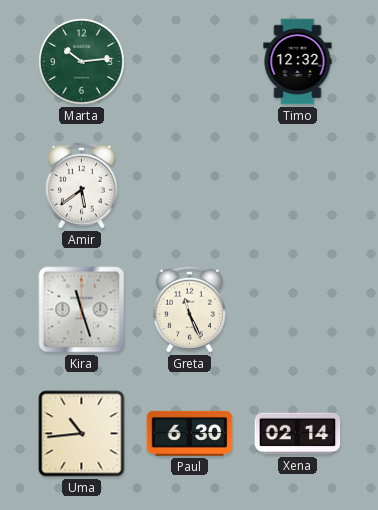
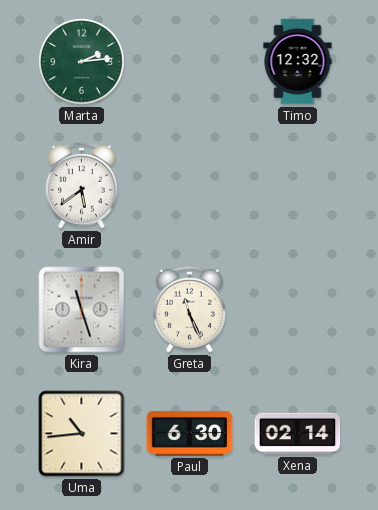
Marta: 10:14 -> 2:14
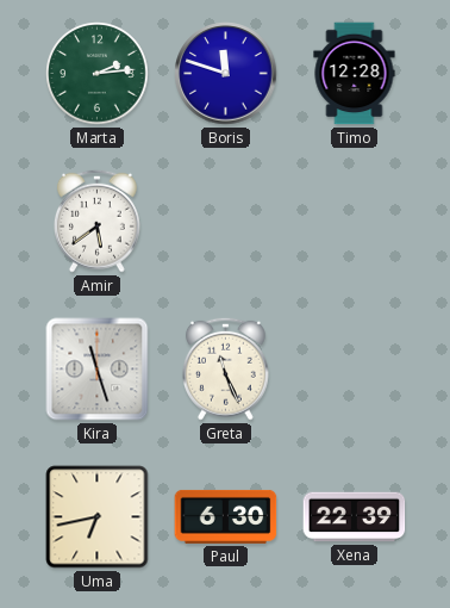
Boris: none -> 11:48
Timo: 12:32 -> 12:28
Uma: 10:44 -> 6:43
Xena: 02:14 -> 22:39
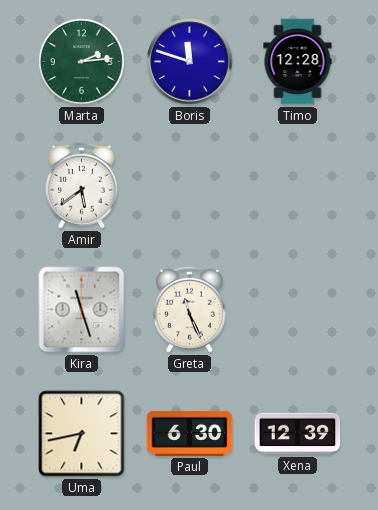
Xena: 22:39 -> 12:39
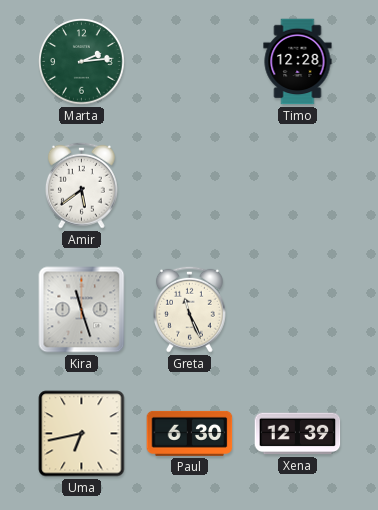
Boris: 11:48 -> none
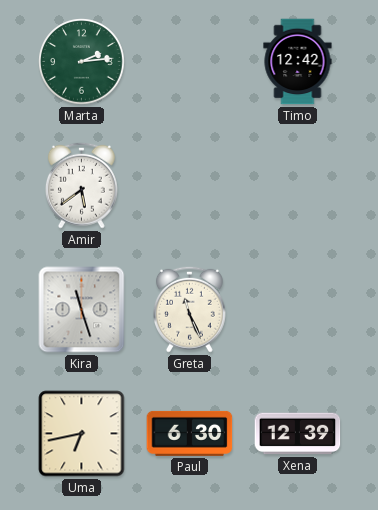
Timo: 12:28 -> 12:42
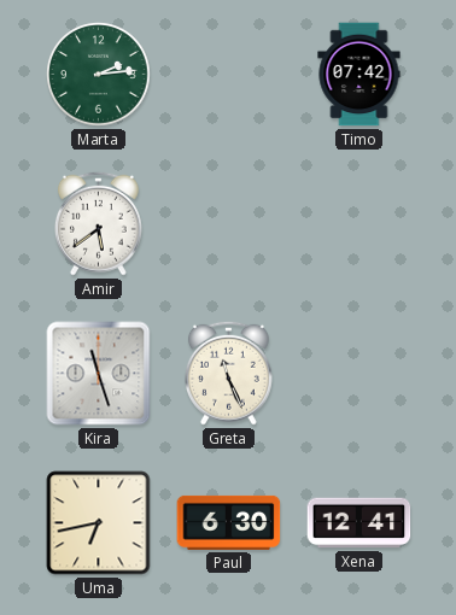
Timo: 12:42 -> 07:42
Xena: 12:39 -> 12:41
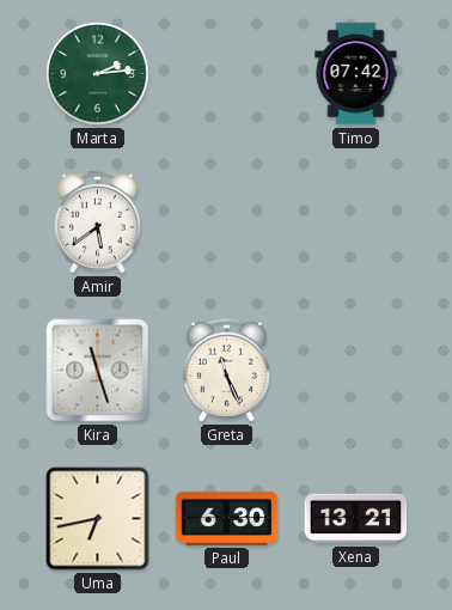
Xena: 12:41 -> 13:21
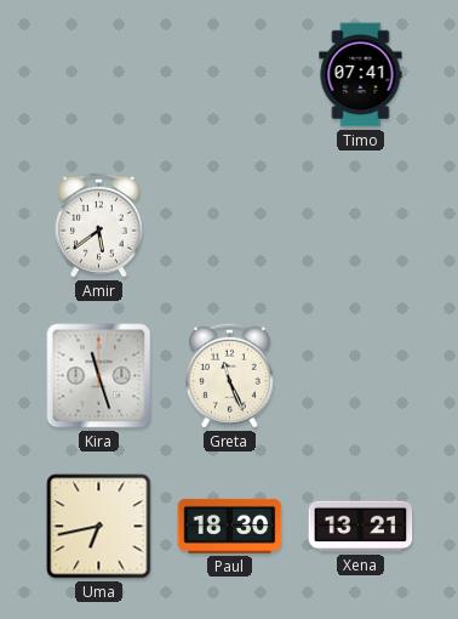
Marta: 2:14 -> none
Timo: 07:42 -> 07:41
Paul: 6:30 -> 18:30
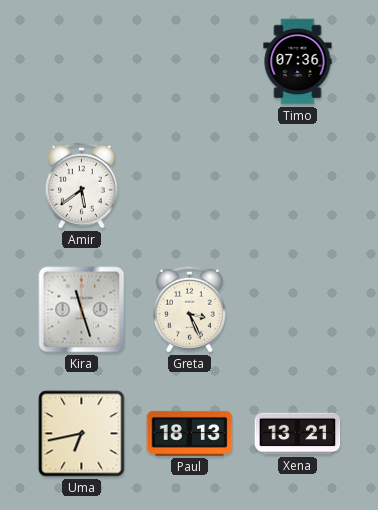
Timo: 07:41 -> 07:36
Greta: 11:26 -> 3:26
Paul: 18:30 -> 18:13
